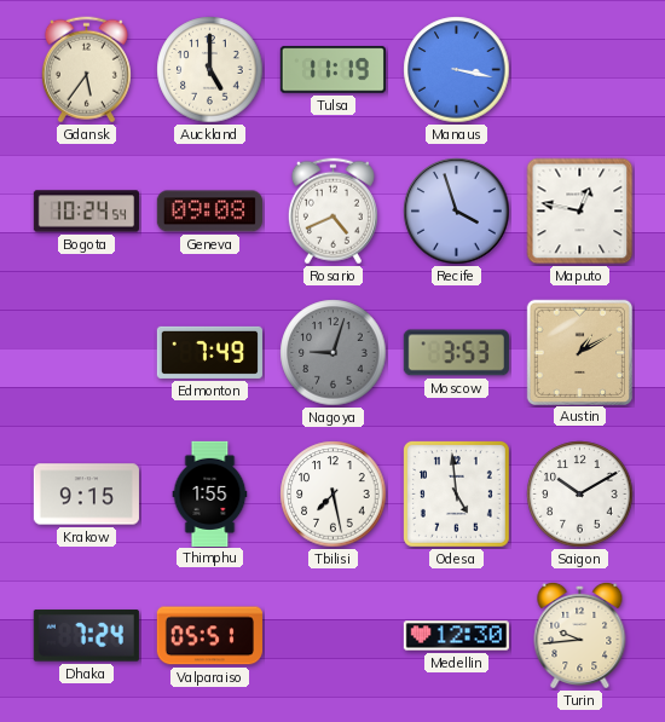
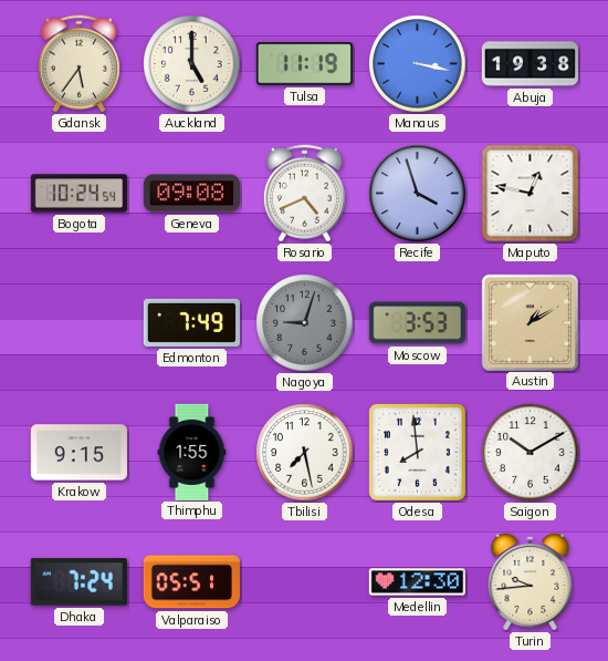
Abuja: none -> 19:38
Odesa: 4:59 -> 7:59
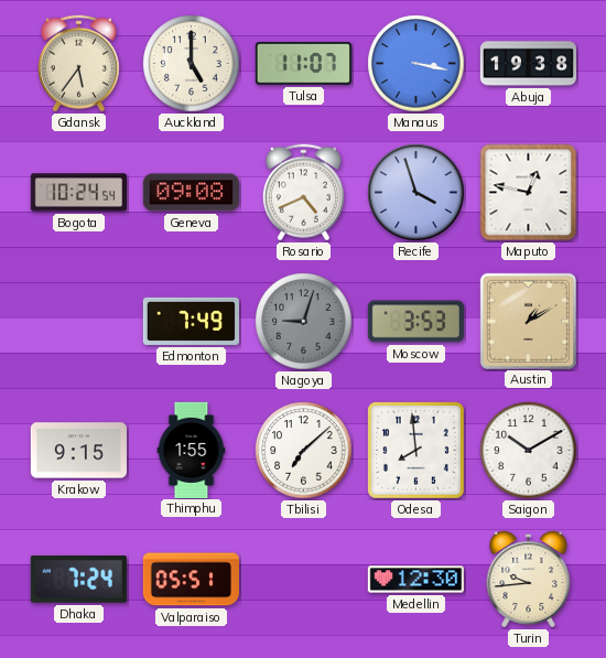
Tulsa: 11:19 -> 11:07
Tbilisi: 7:28 -> 7:08
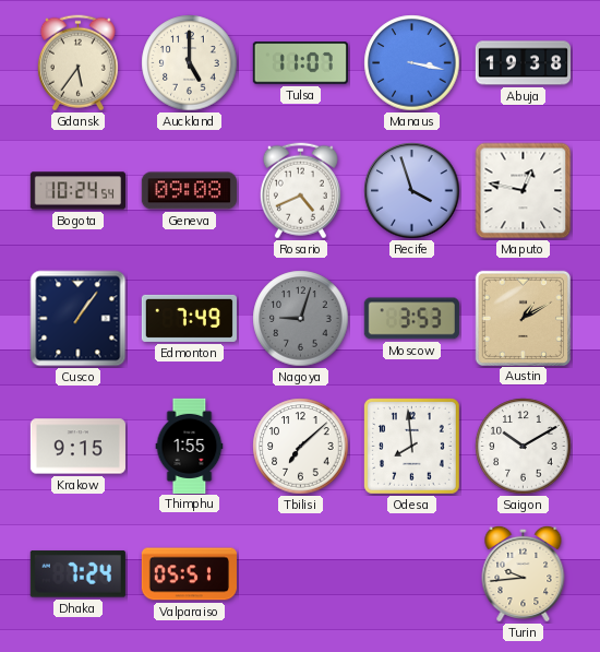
Cusco: none -> 1:06
Medellin: 12:30 -> none
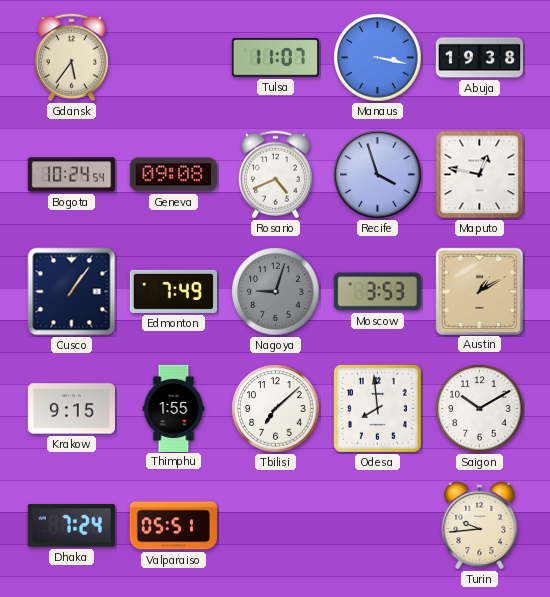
Auckland: 5:00 -> none
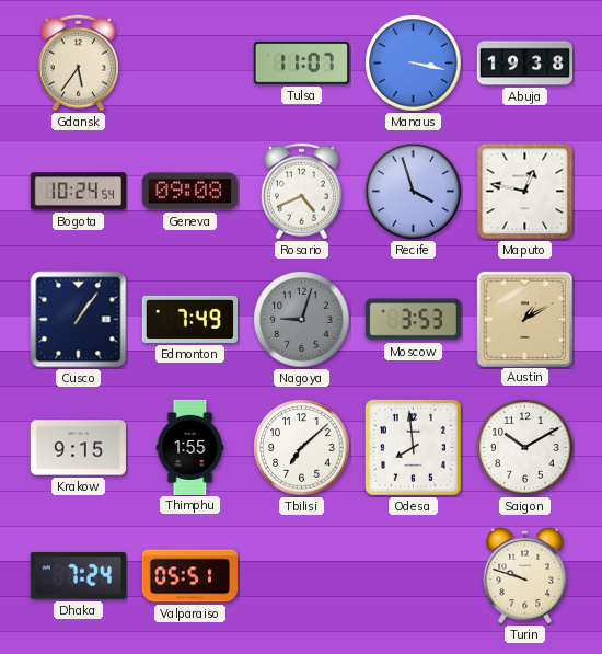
Turin: 9:44 -> 9:48
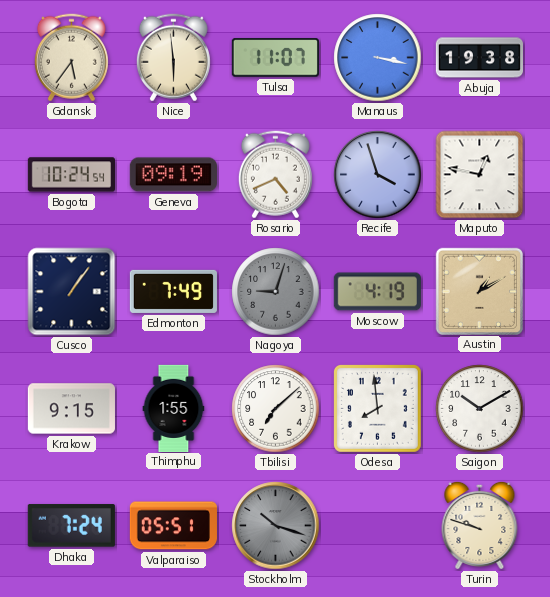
Nice: none -> 5:59
Geneva: 09:08 -> 09:19
Moscow: 3:53 -> 4:19
Stockholm: none -> 10:18
